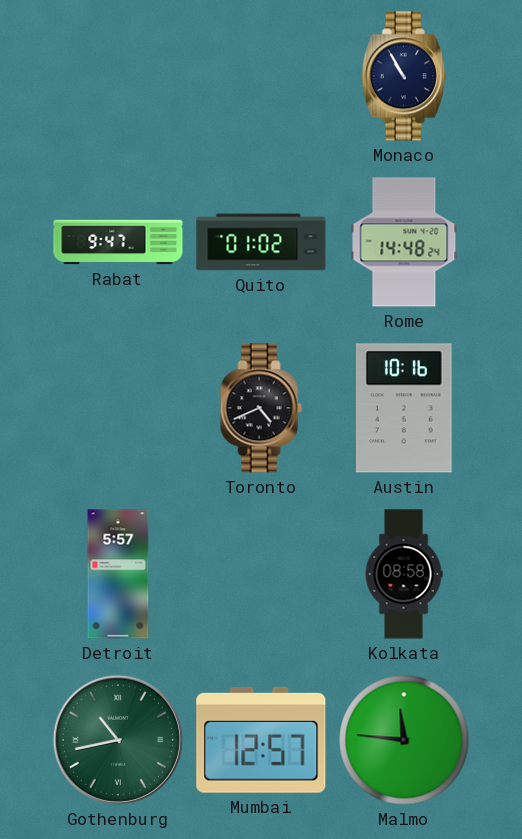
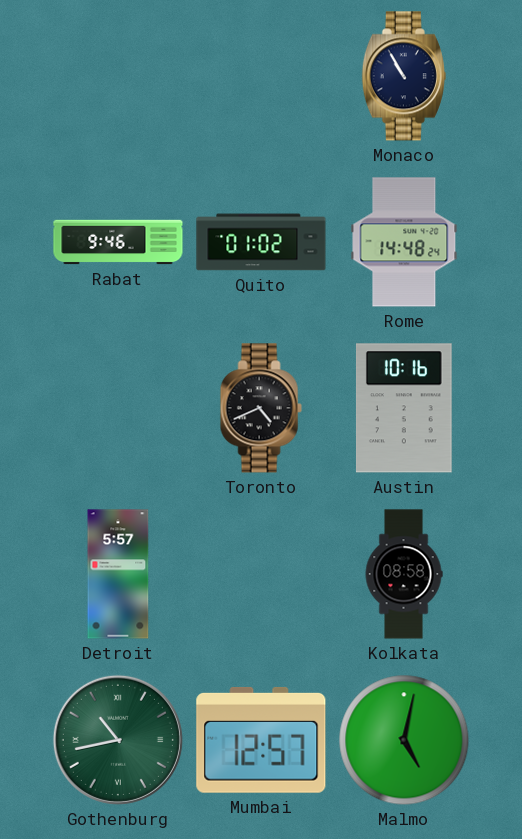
Rabat: 9:47 -> 9:46
Malmo: 11:46 -> 5:02
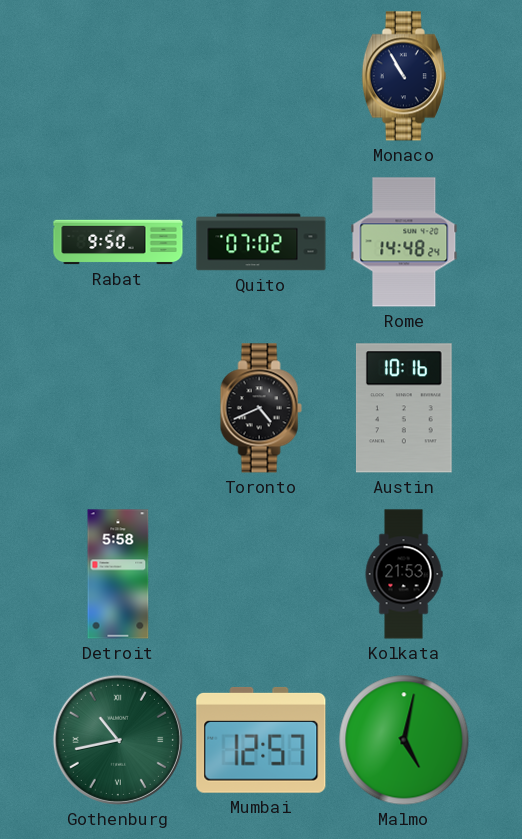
Rabat: 9:46 -> 9:50
Quito: 01:02 -> 07:02
Detroit: 5:57 -> 5:58
Kolkata: 08:58 -> 21:53
